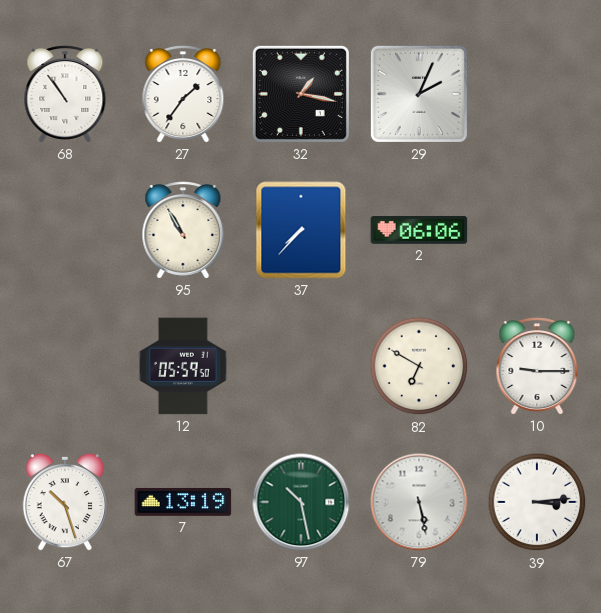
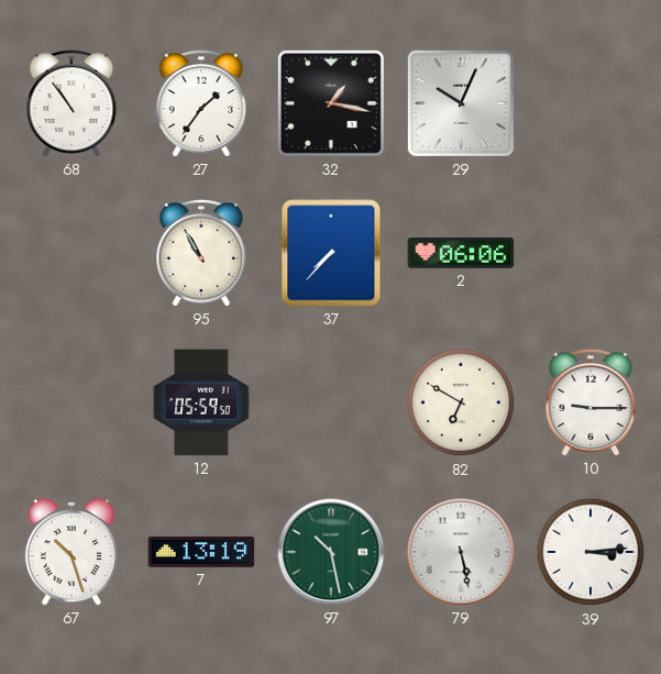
29: 2:04 -> 10:04
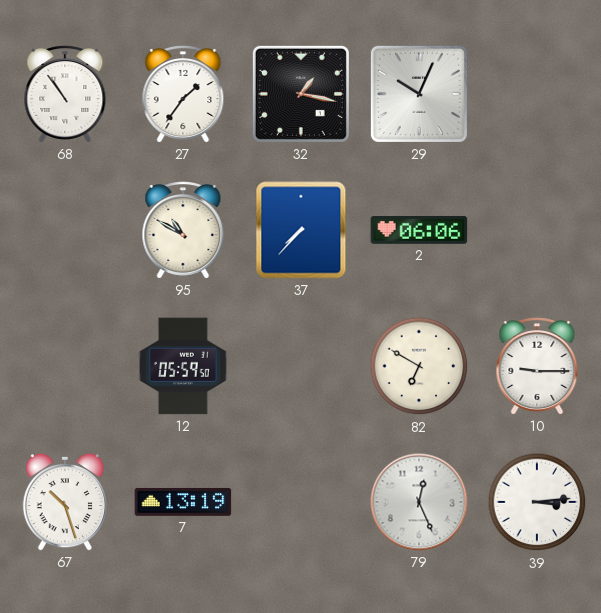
95: 10:55 -> 10:50
97: 10:28 -> none
79: 5:28 -> 12:26
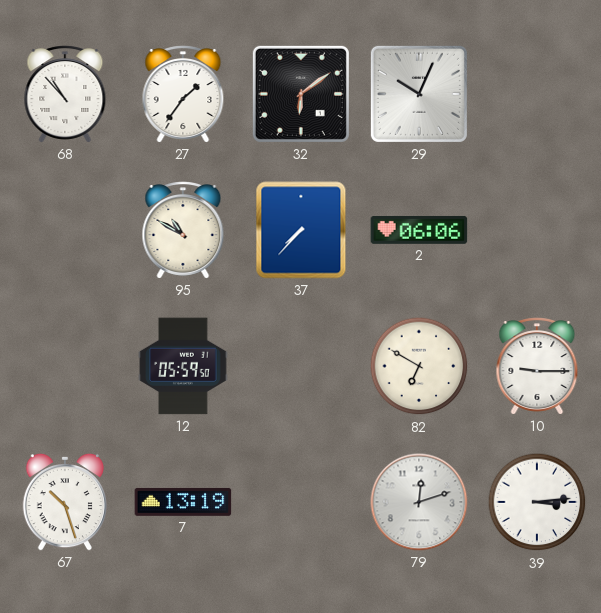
68: 10:54 -> 10:53
32: 1:17 -> 6:09
79: 12:26 -> 12:12
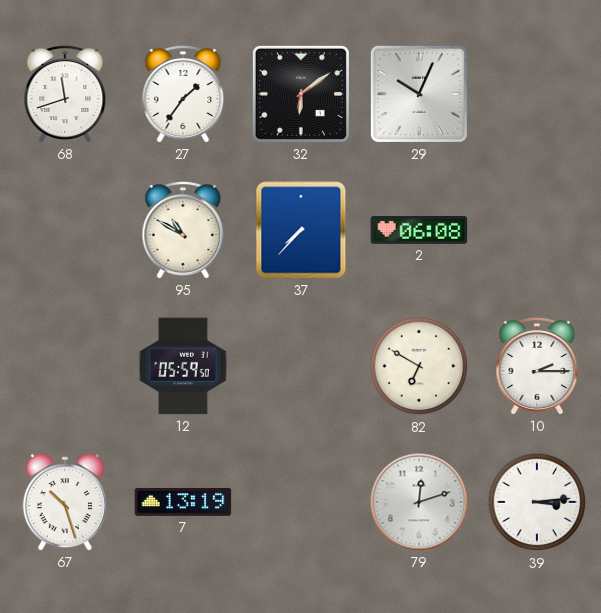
68: 10:53 -> 11:42
2: 06:06 -> 06:08
10: 9:15 -> 2:15
